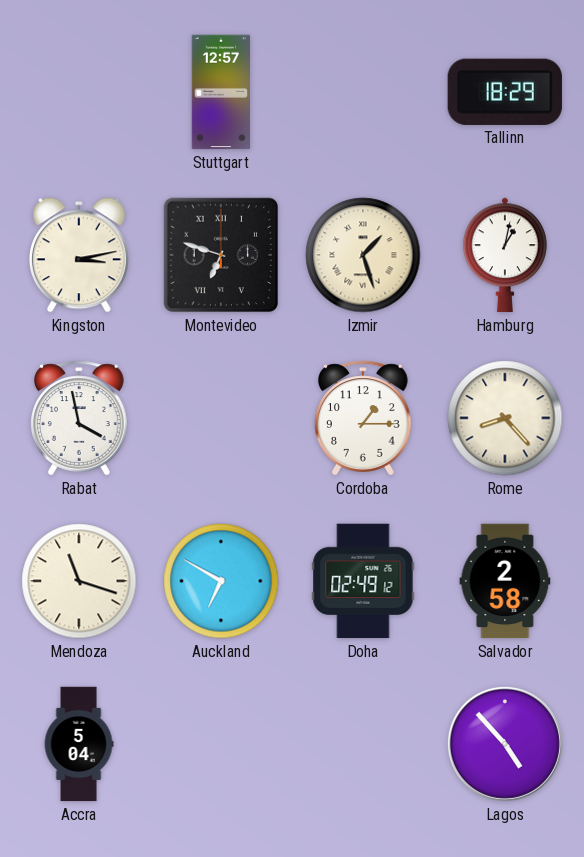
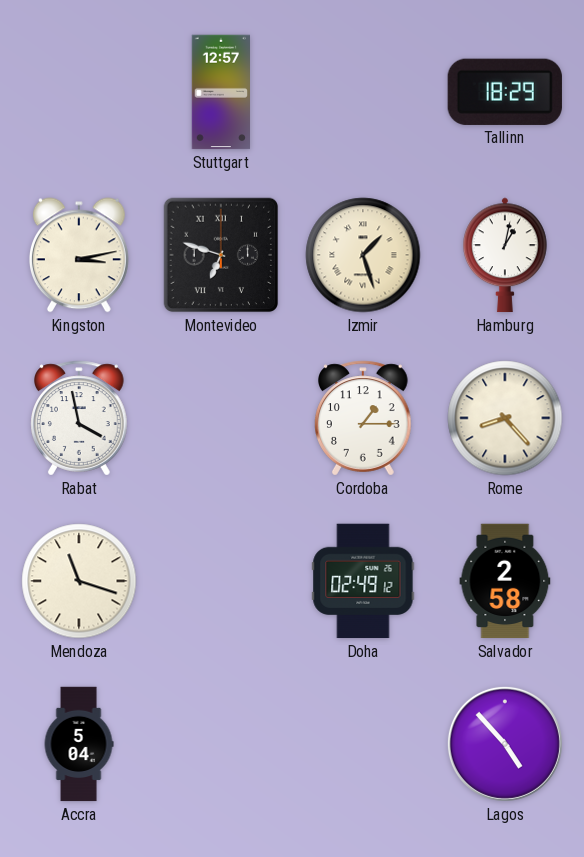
Auckland: 6:50 -> none
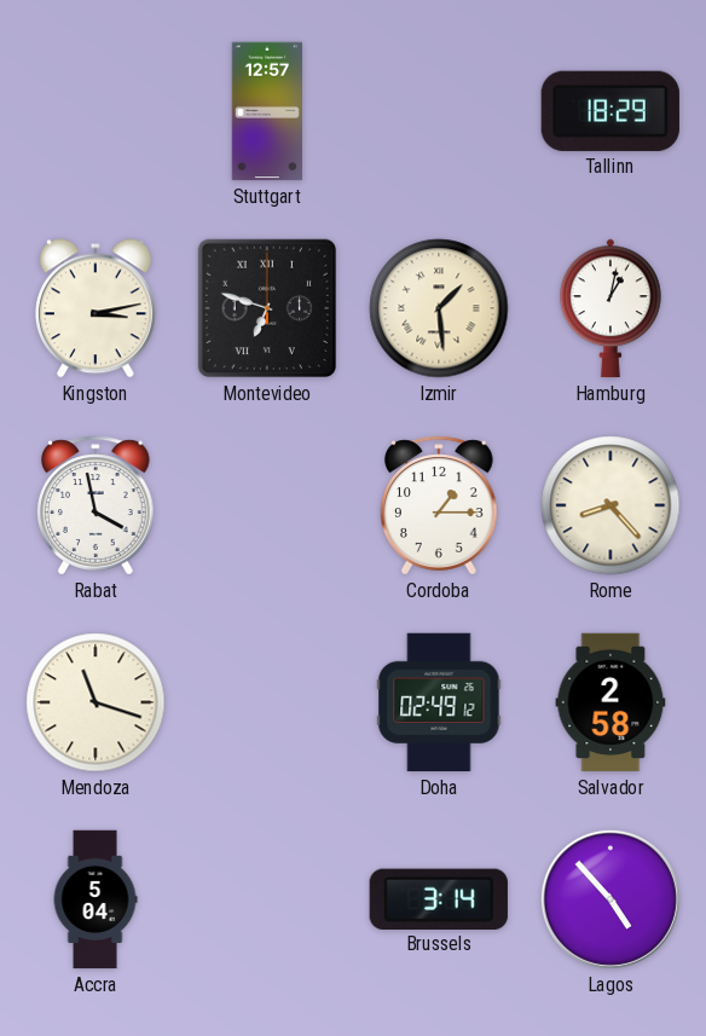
Izmir: 1:27 -> 1:29
Brussels: none -> 3:14
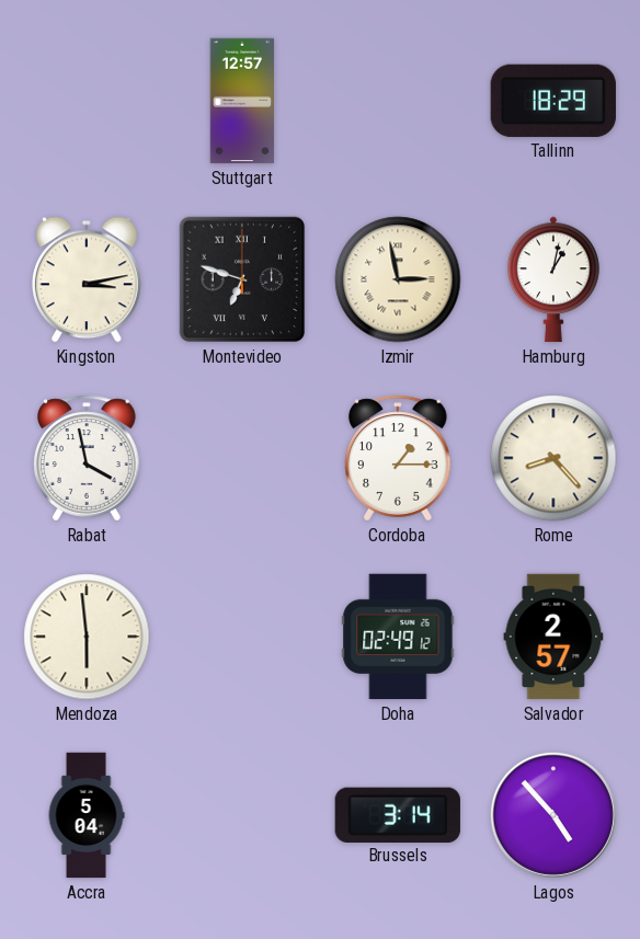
Izmir: 1:29 -> 2:58
Mendoza: 11:18 -> 5:59
Salvador: 2:58 -> 2:57
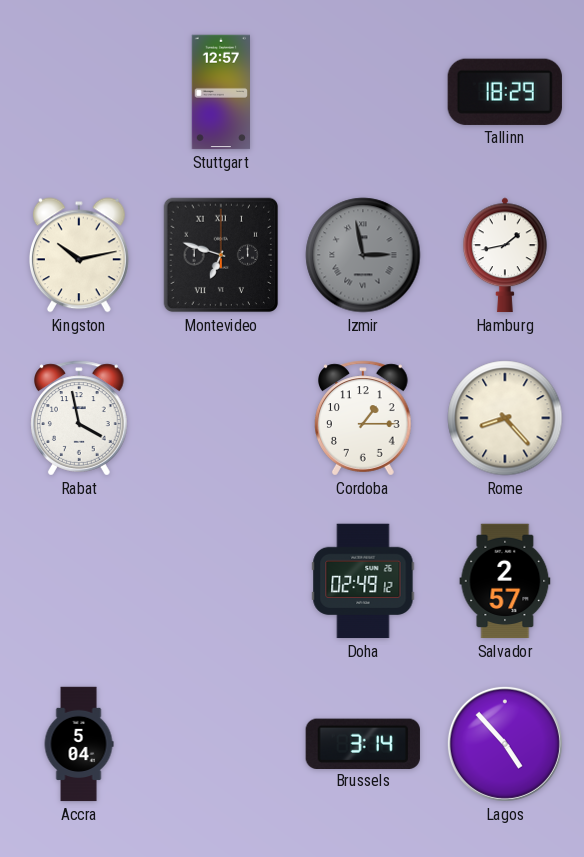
Kingston: 3:13 -> 10:13
Izmir dial: cream -> grey
Hamburg: 1:02 -> 1:43
Mendoza: 5:59 -> none
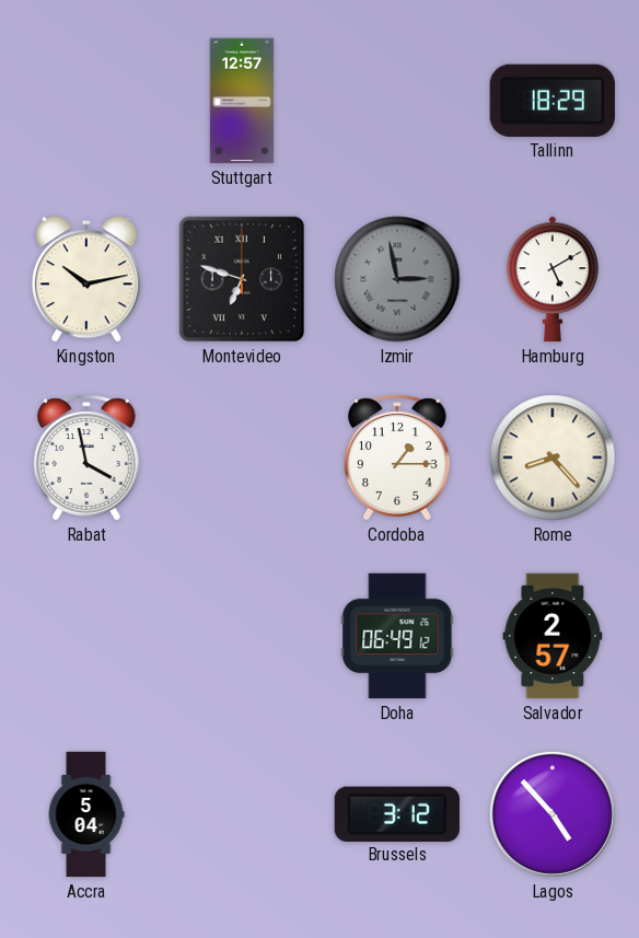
Hamburg: 1:43 -> 5:10
Doha: 02:49 -> 06:49
Brussels: 3:14 -> 3:12
